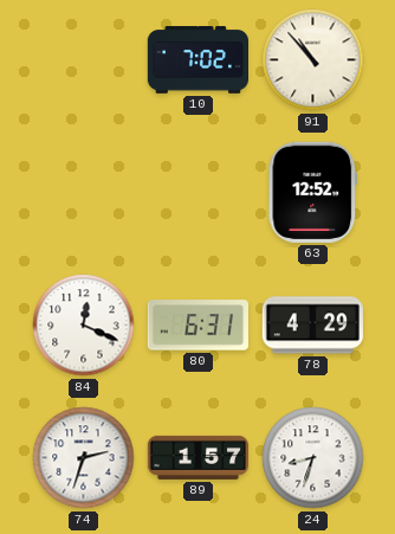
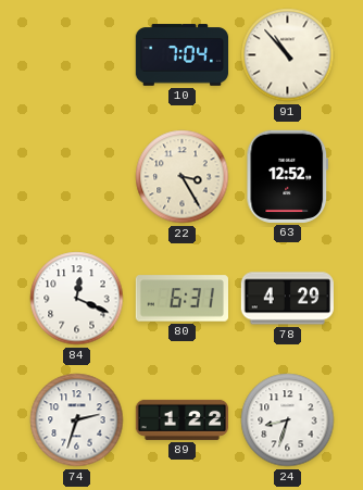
10: 7:02 -> 7:04
22: none -> 3:25
89: 1:57 -> 1:22
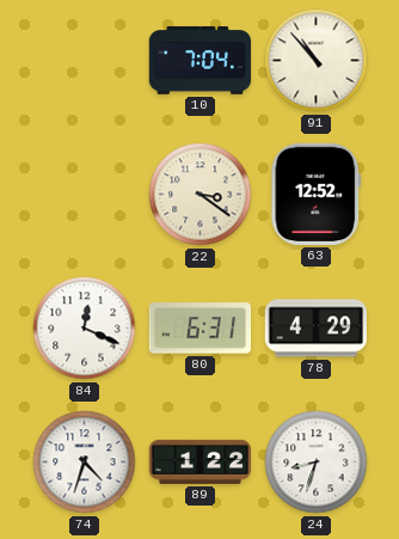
22: 3:25 -> 3:21
74: 2:33 -> 4:33
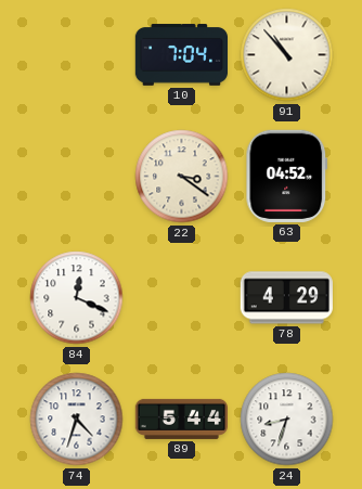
63: 12:52 -> 04:52
80: 6:31 -> none
89: 1:22 -> 5:44
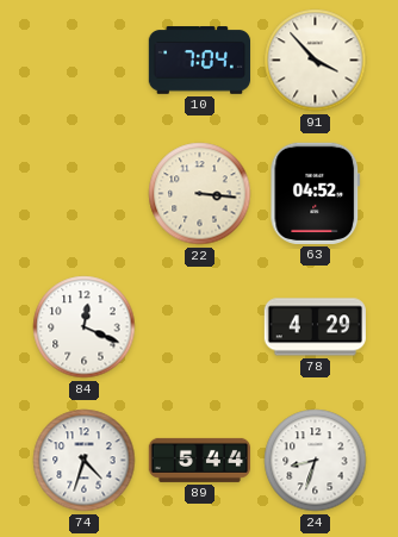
91: 10:53 -> 3:53
22: 3:21 -> 3:16
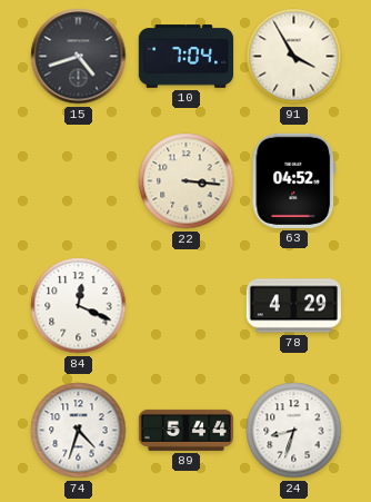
15: none -> 4:42
91: 3:53 -> 3:55
